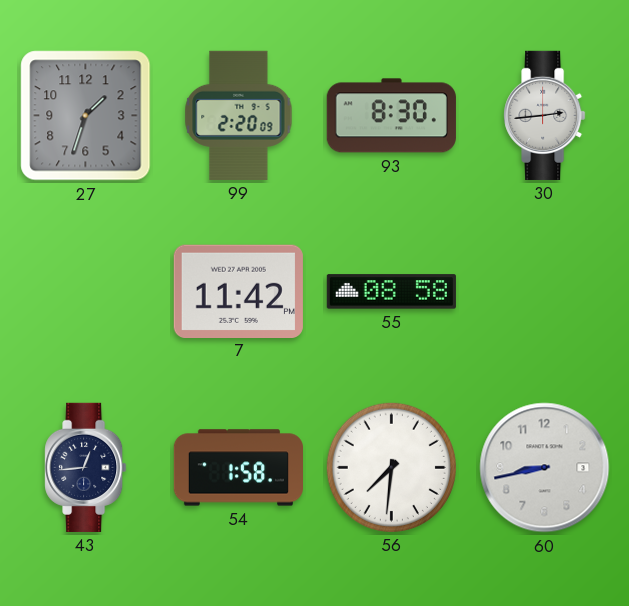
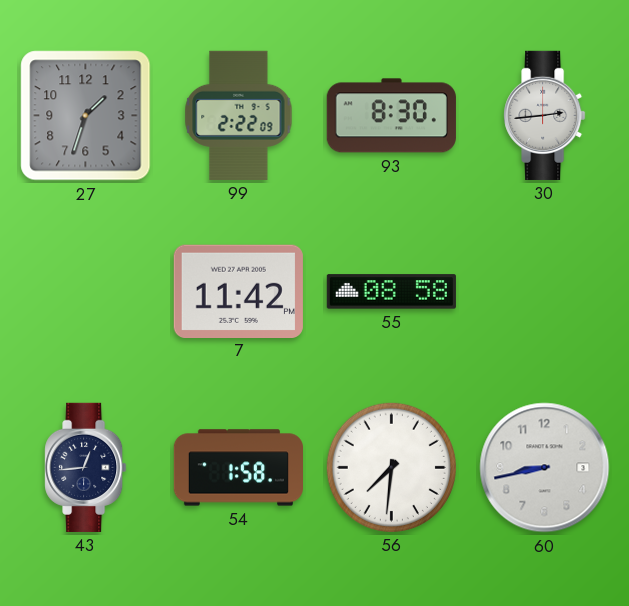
99: 2:20 -> 2:22
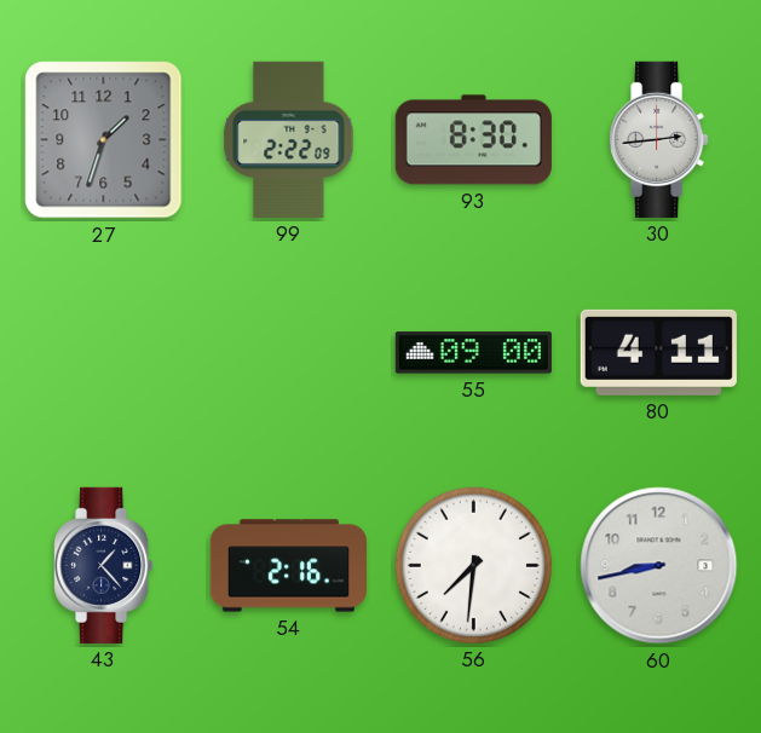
7: 11:42 -> none
55: 08:58 -> 09:00
80: none -> 4:11
43: 12:44 -> 1:23
54: 1:58 -> 2:16
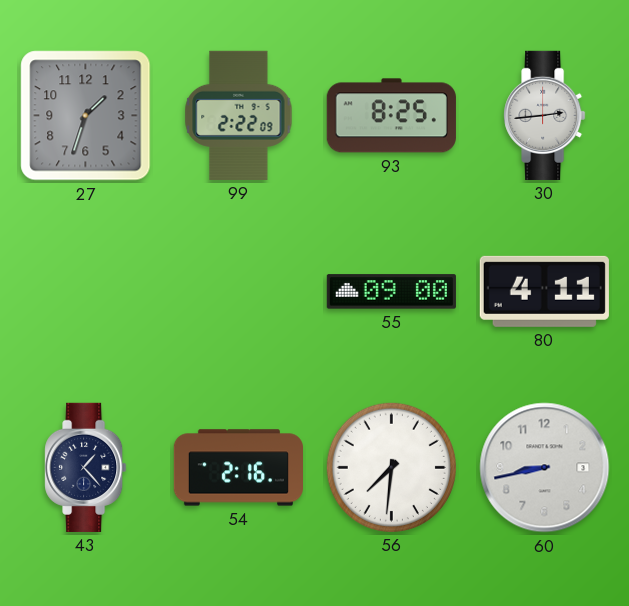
93: 8:30 -> 8:25
